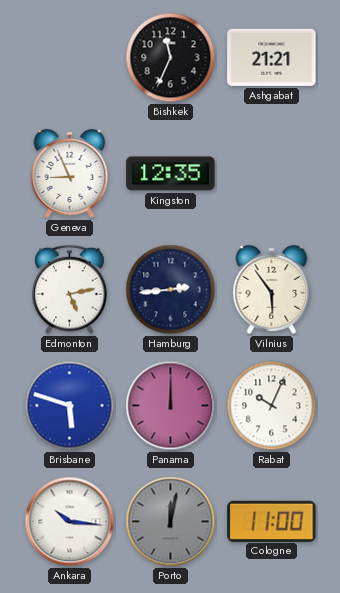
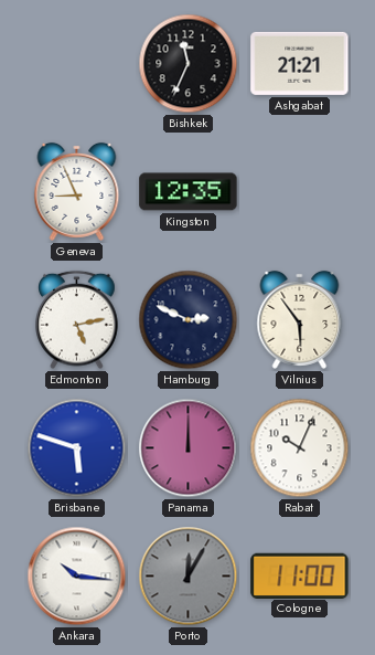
Hamburg: 2:44 -> 2:49
Porto: 12:02 -> 12:05
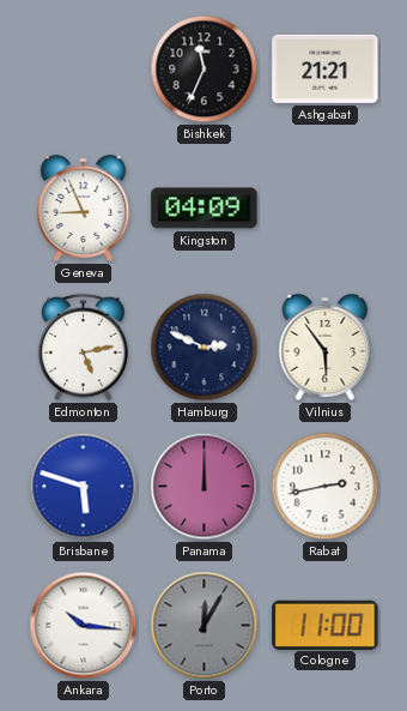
Kingston: 12:35 -> 04:09
Rabat: 10:04 -> 2:43
